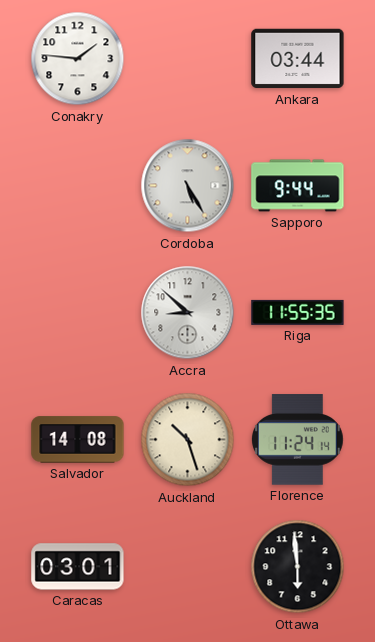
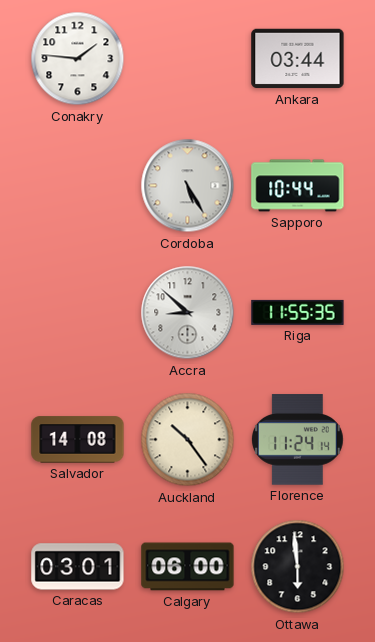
Sapporo: 9:44 -> 10:44
Auckland: 10:27 -> 10:24
Calgary: none -> 06:00
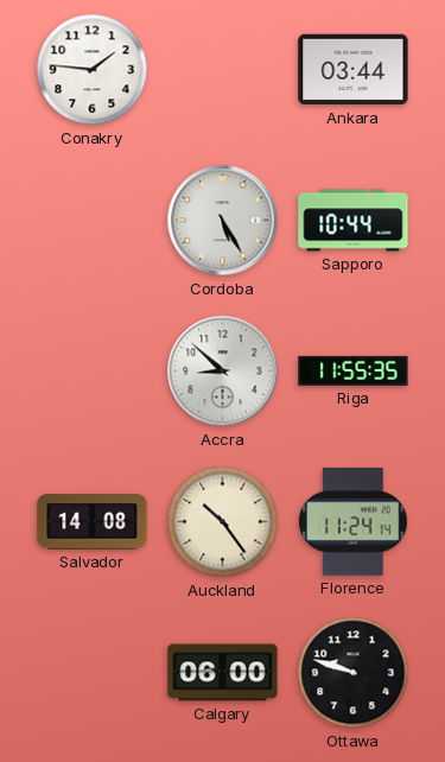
Caracas: 03:01 -> none
Ottawa: 5:59 -> 9:48
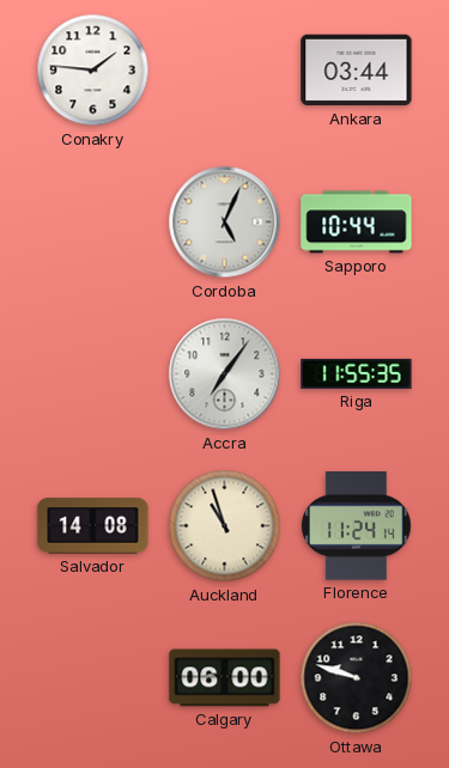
Cordoba: 5:25 -> 5:04
Accra: 8:52 -> 7:06
Auckland: 10:24 -> 10:57
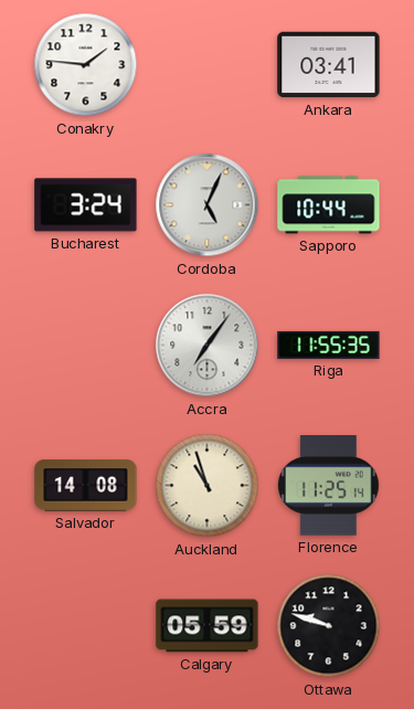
Ankara: 03:44 -> 03:41
Bucharest: none -> 3:24
Florence: 11:24 -> 11:25
Calgary: 06:00 -> 05:59
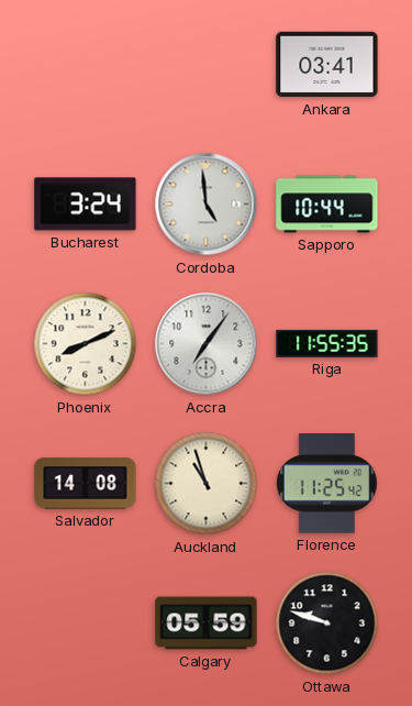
Conakry: 1:46 -> none
Cordoba: 5:04 -> 4:59
Phoenix: none -> 8:11
Florence: 11:25:14 -> 11:25:42
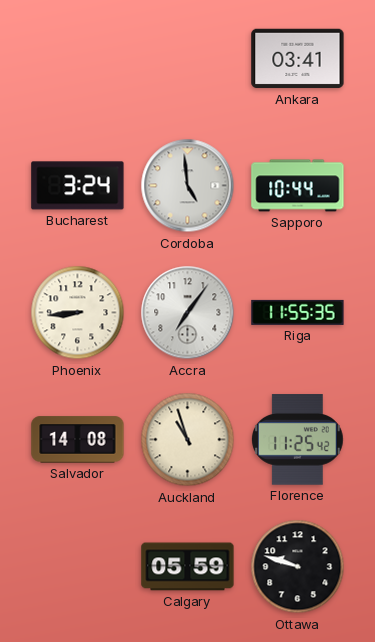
Phoenix: 8:11 -> 8:44
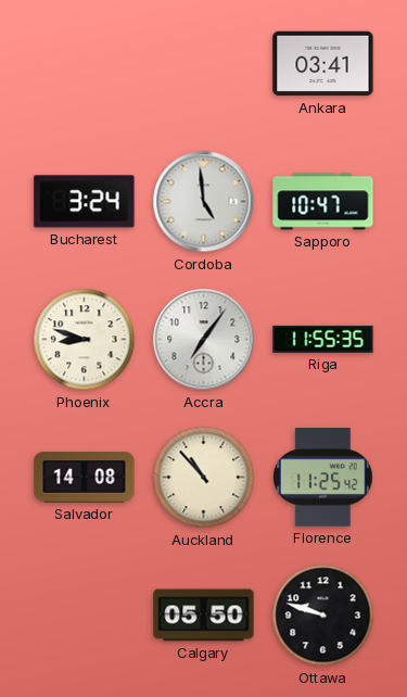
Sapporo: 10:44 -> 10:47
Phoenix: 8:44 -> 8:48
Auckland: 10:57 -> 10:53
Calgary: 05:59 -> 05:50
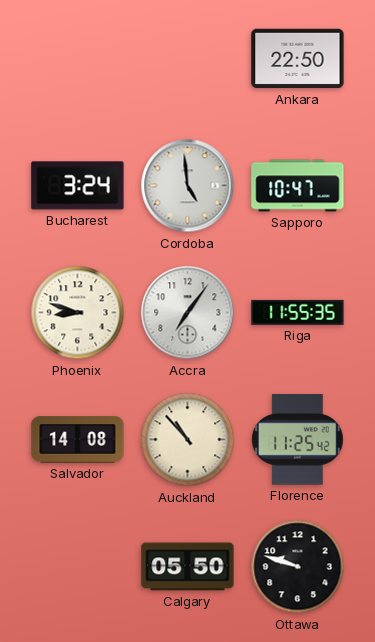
Ankara: 03:41 -> 22:50
